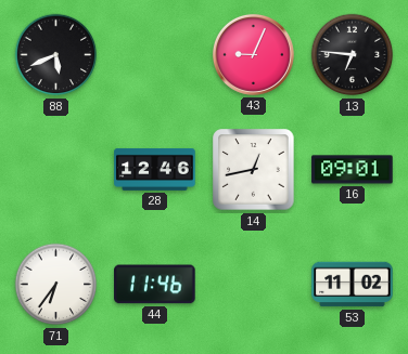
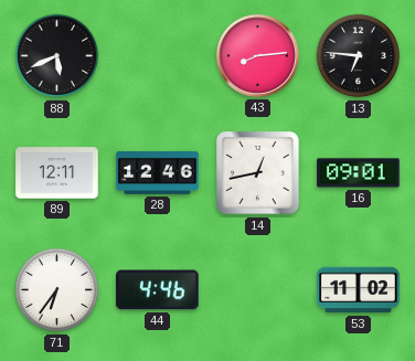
43: 9:04 -> 8:14
89: none -> 12:11
44: 11:46 -> 4:46
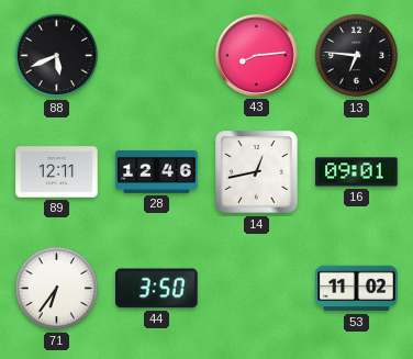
44: 4:46 -> 3:50
